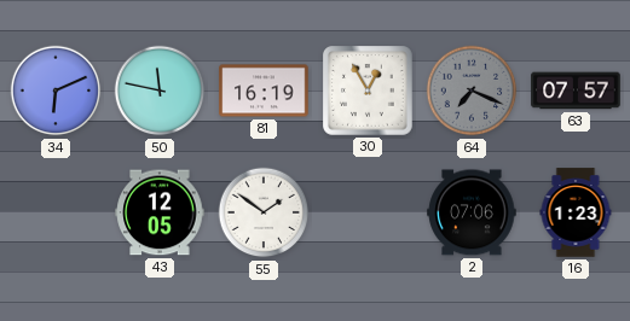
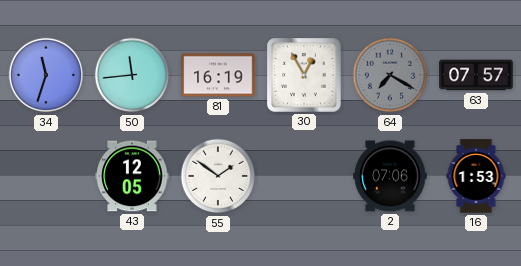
34: 6:11 -> 11:33
50: 11:47 -> 11:44
64: 7:19 -> 7:20
16: 1:23 -> 1:53
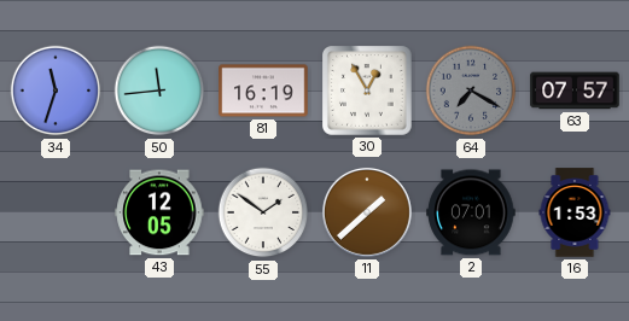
11: none -> 1:38
2: 07:06 -> 07:01
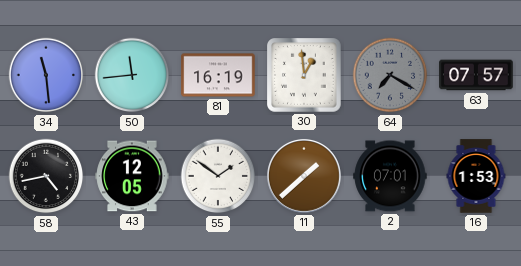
34: 11:33 -> 11:29
30: 12:55 -> 12:59
58: none -> 4:43
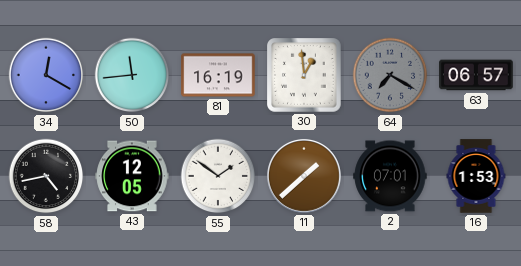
34: 11:29 -> 12:20
63: 07:57 -> 06:57
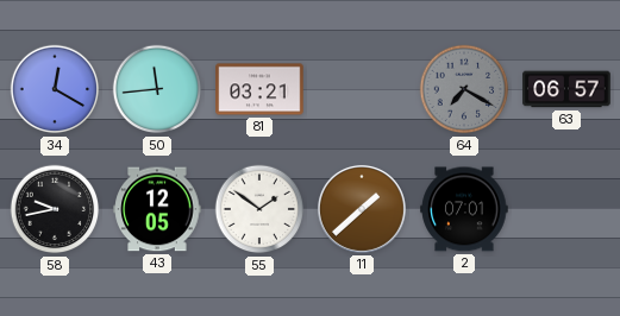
81: 16:19 -> 03:21
30: 12:59 -> none
58: 4:43 -> 9:43
16: 1:53 -> none
